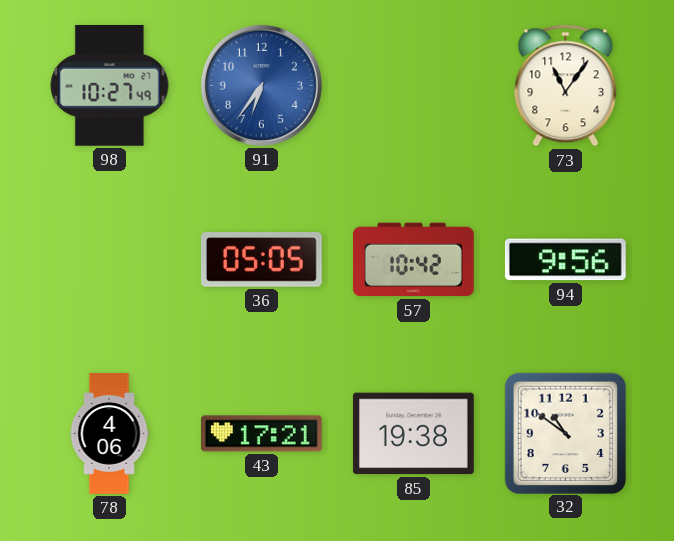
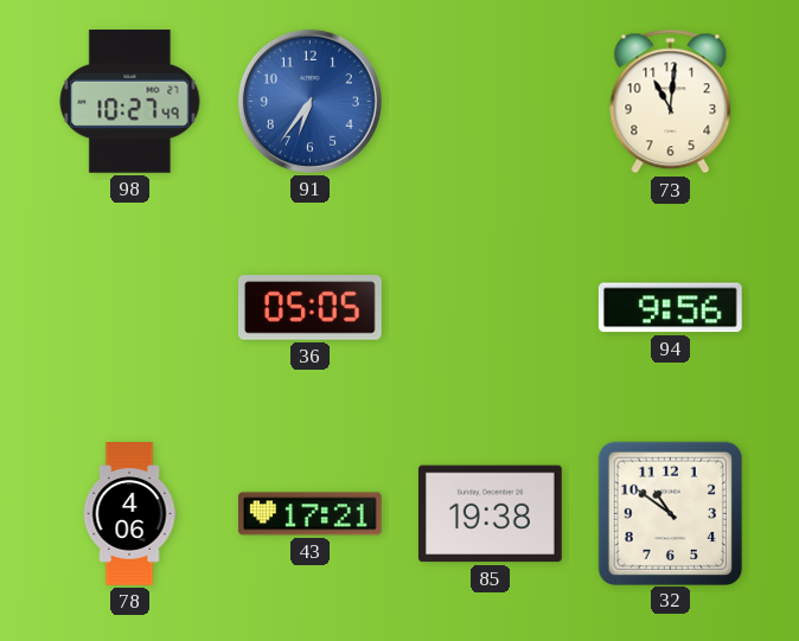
73: 11:06 -> 11:01
57: 10:42 -> none
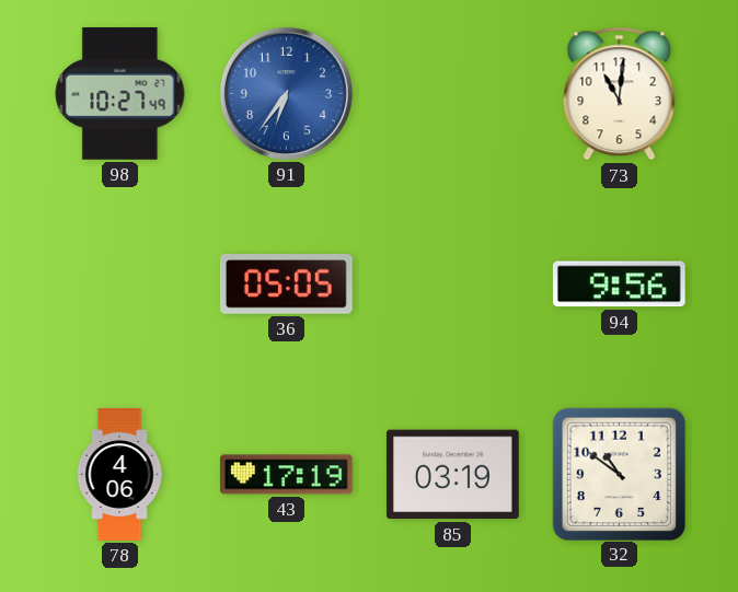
43: 17:21 -> 17:19
85: 19:38 -> 03:19
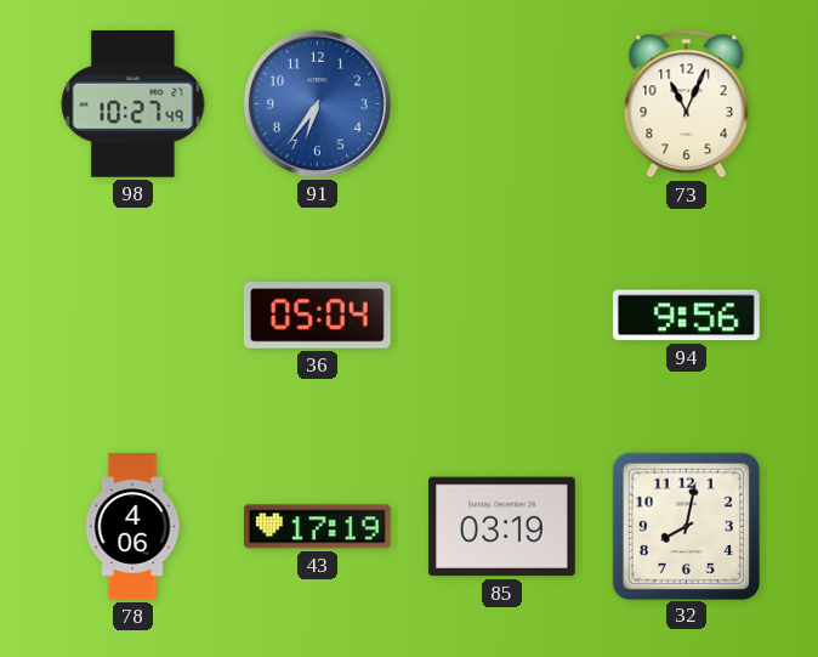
73: 11:01 -> 11:04
36: 05:05 -> 05:04
32: 10:51 -> 8:02
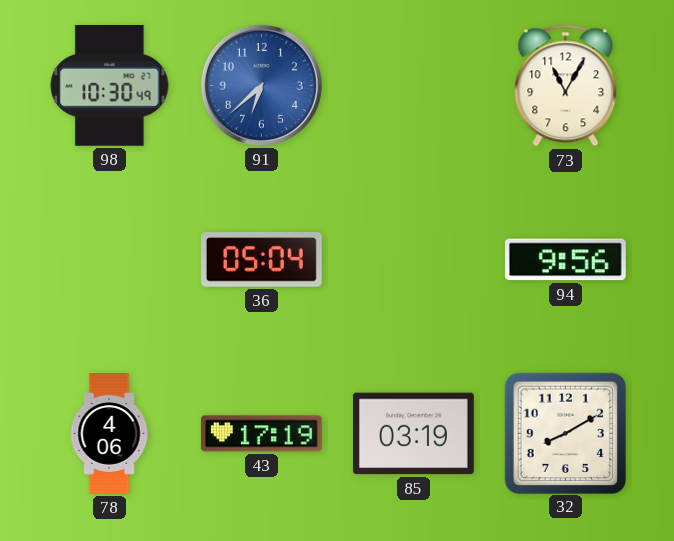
98: 10:27 -> 10:30
91: 6:36 -> 6:38
73: 11:04 -> 11:05
32: 8:02 -> 8:10
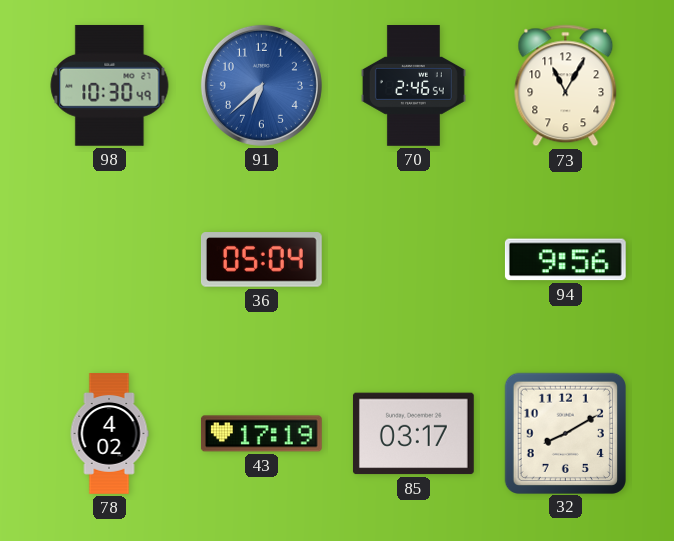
70: none -> 2:46
78: 4:06 -> 4:02
85: 03:19 -> 03:17
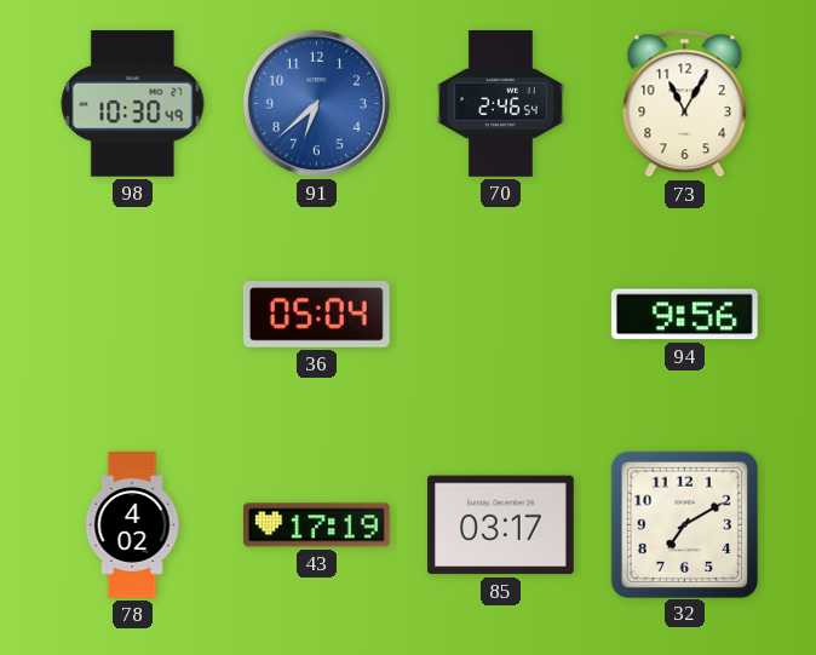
32: 8:10 -> 7:10
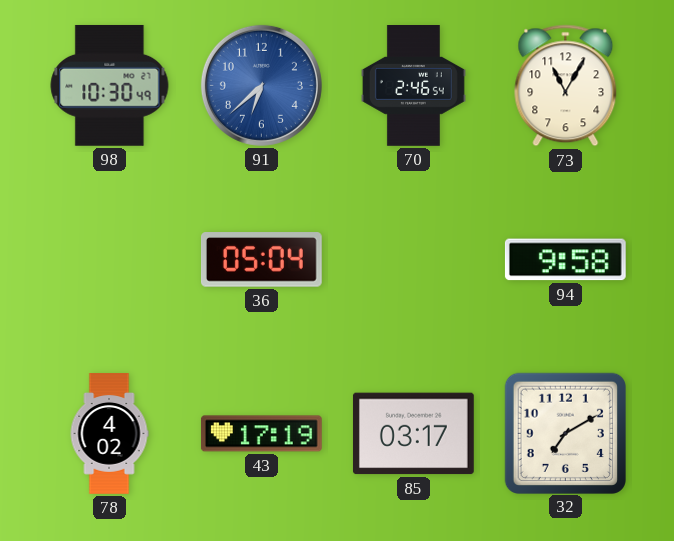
94: 9:56 -> 9:58
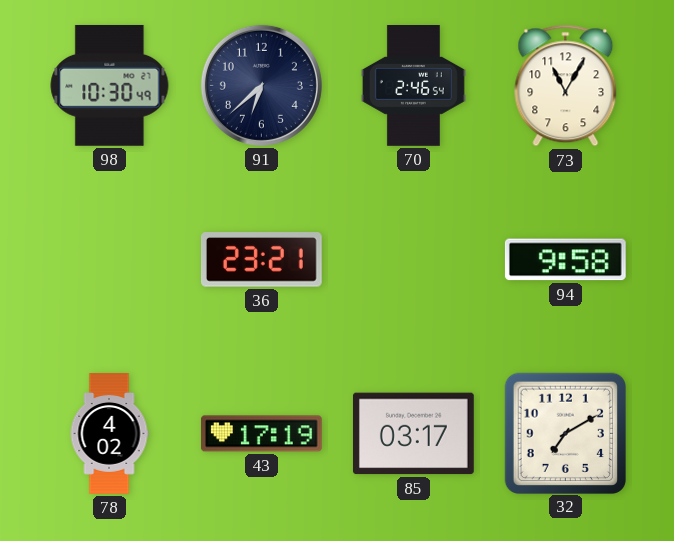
91 dial: blue -> navy
36: 05:04 -> 23:21
